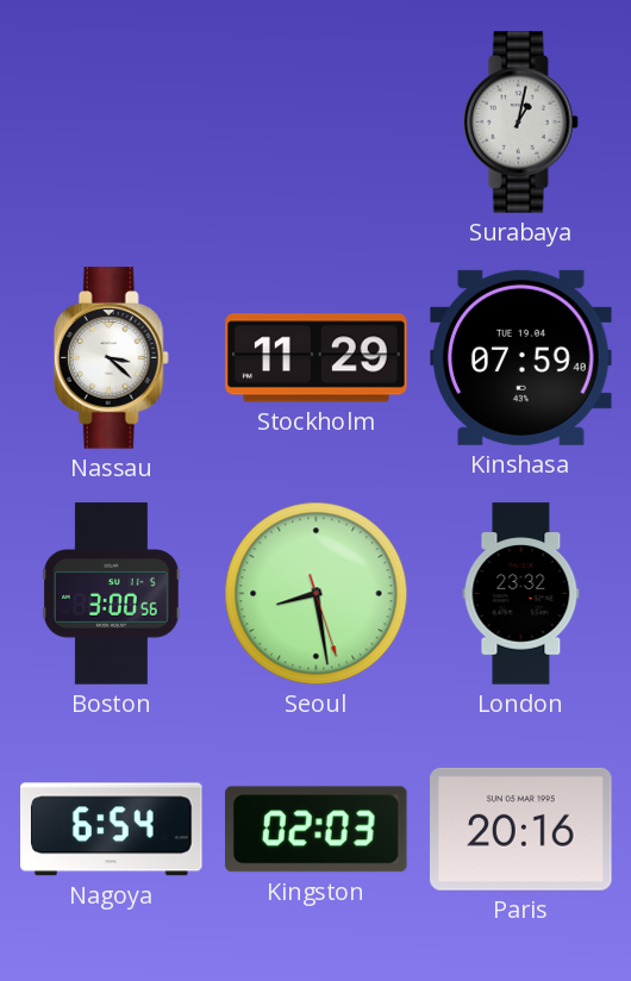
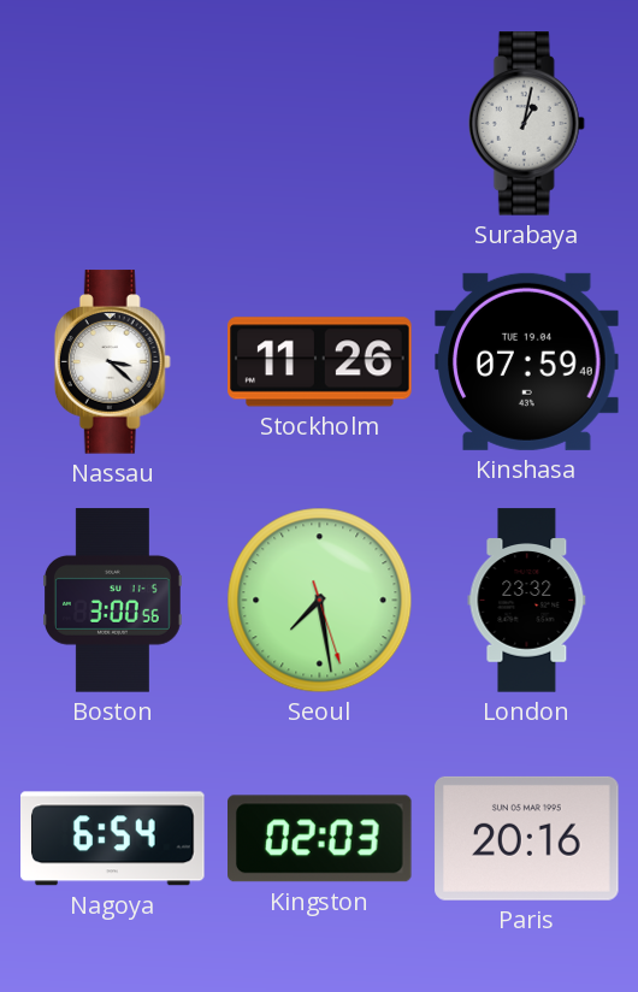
Stockholm: 11:29 -> 11:26
Seoul: 8:28 -> 7:28
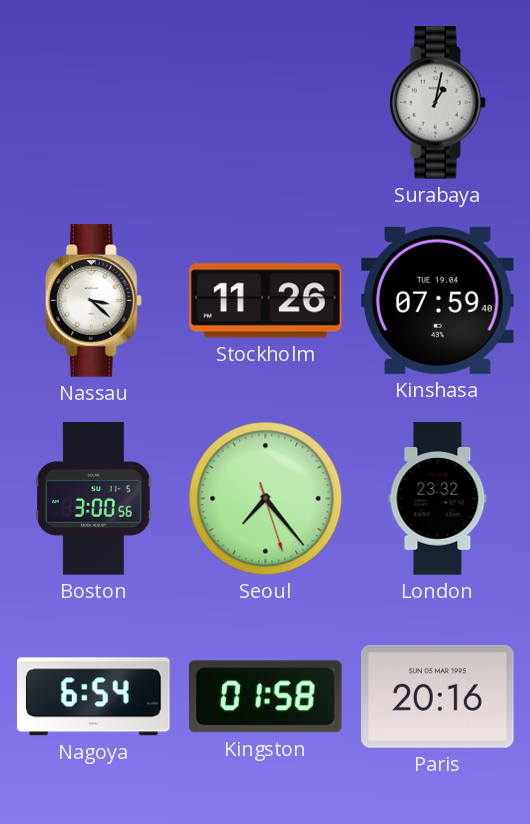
Seoul: 7:28 -> 7:23
Kingston: 02:03 -> 01:58
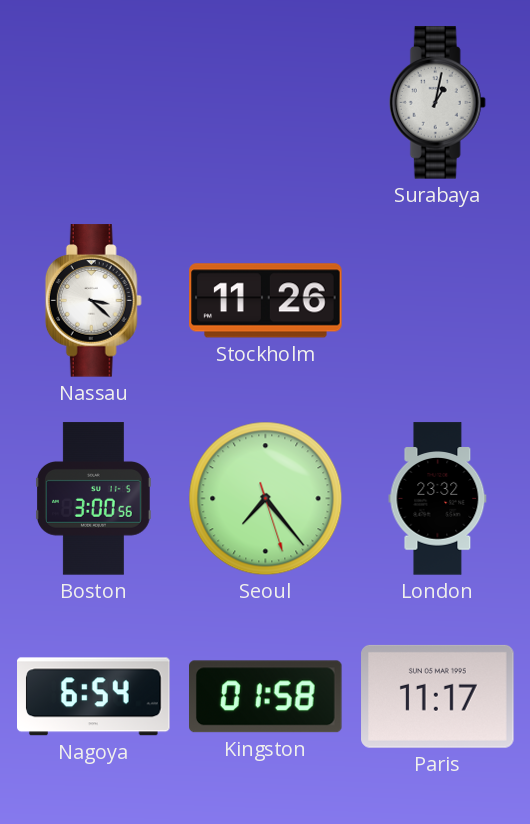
Kinshasa: 07:59 -> none
Paris: 20:16 -> 11:17
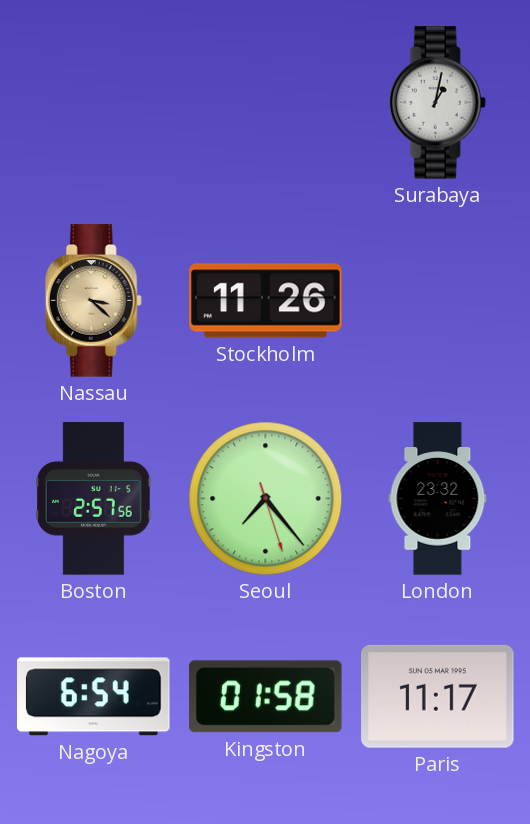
Nassau dial: white -> champagne
Boston: 3:00 -> 2:57
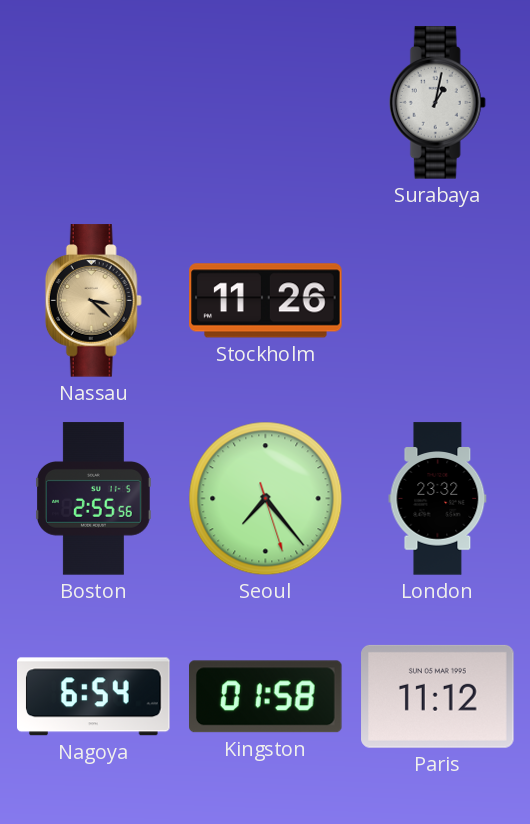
Boston: 2:57 -> 2:55
Paris: 11:17 -> 11:12
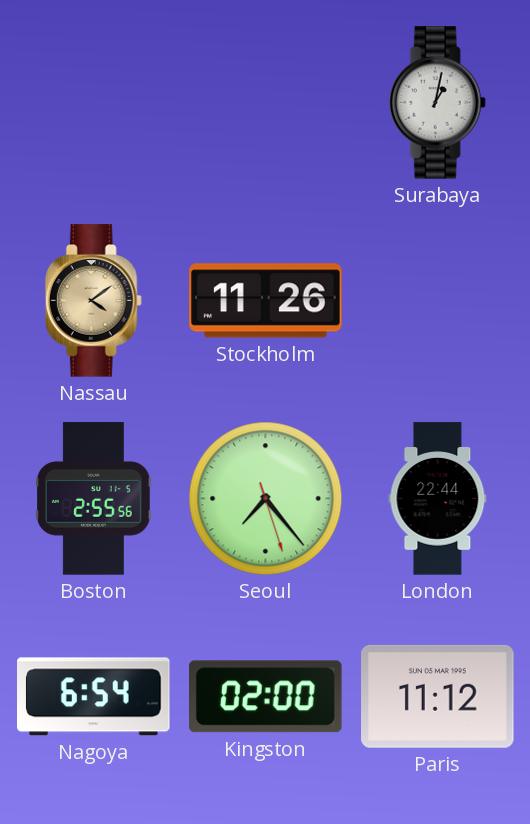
Nassau: 3:22 -> 4:09
London: 23:32 -> 22:44
Kingston: 01:58 -> 02:00
